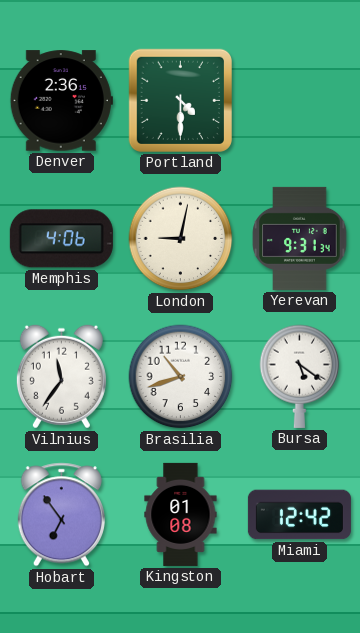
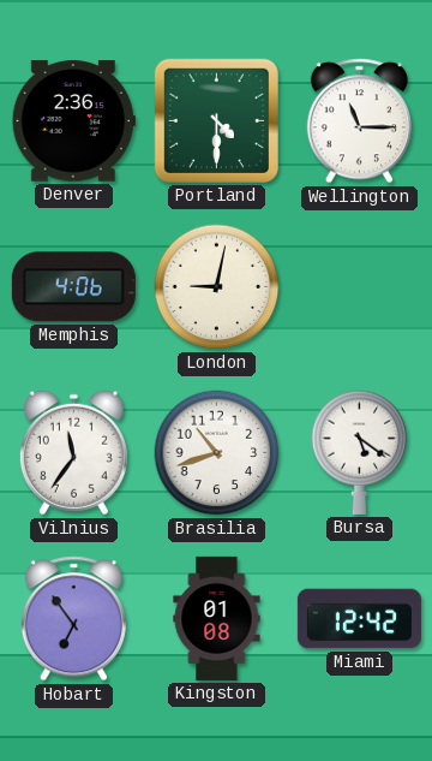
Wellington: none -> 11:15
Yerevan: 9:31 -> none
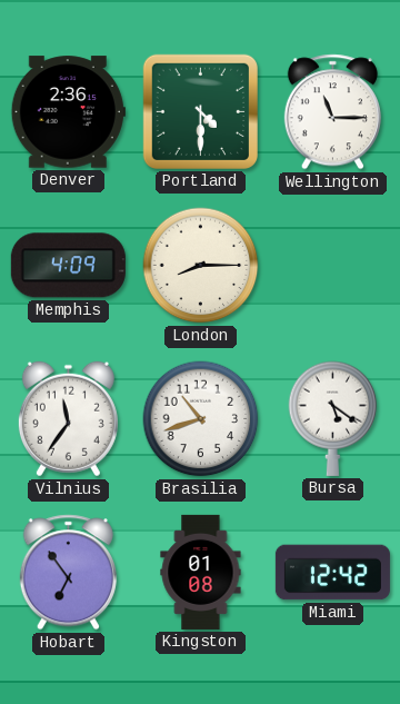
Memphis: 4:06 -> 4:09
London: 9:02 -> 8:15
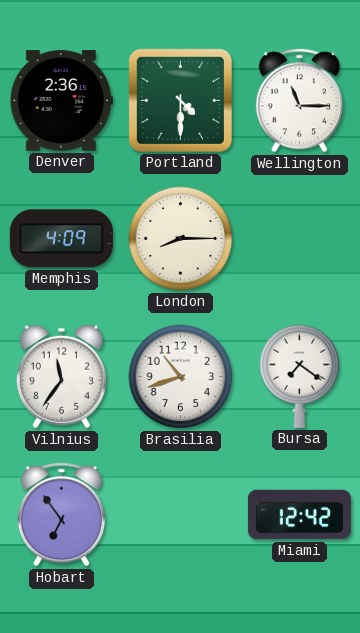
Bursa: 5:21 -> 7:21
Kingston: 01:08 -> none
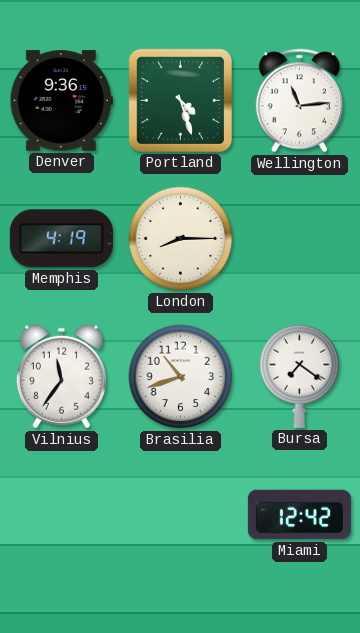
Denver: 2:36 -> 9:36
Portland: 4:30 -> 4:27
Wellington: 11:15 -> 11:14
Memphis: 4:09 -> 4:19
Hobart: 6:54 -> none
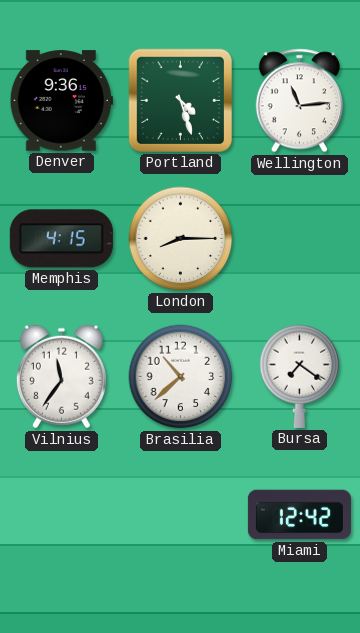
Memphis: 4:19 -> 4:15
Brasilia: 10:42 -> 10:38
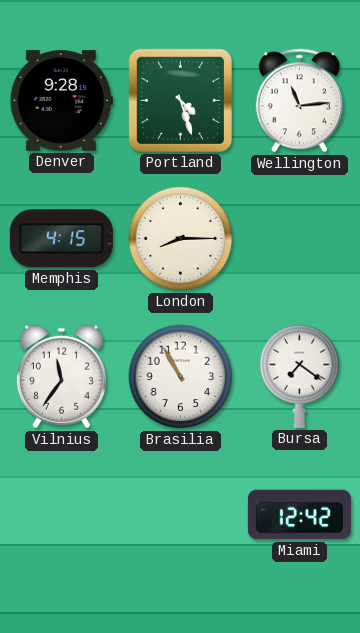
Denver: 9:36 -> 9:28
Brasilia: 10:38 -> 10:55
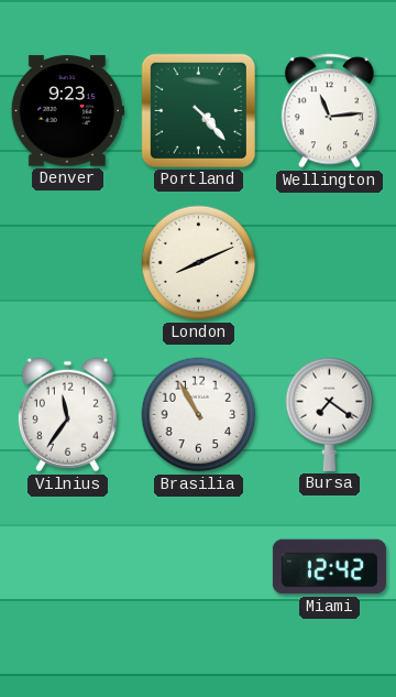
Denver: 9:28 -> 9:23
Portland: 4:27 -> 4:23
Memphis: 4:15 -> none
London: 8:15 -> 8:11
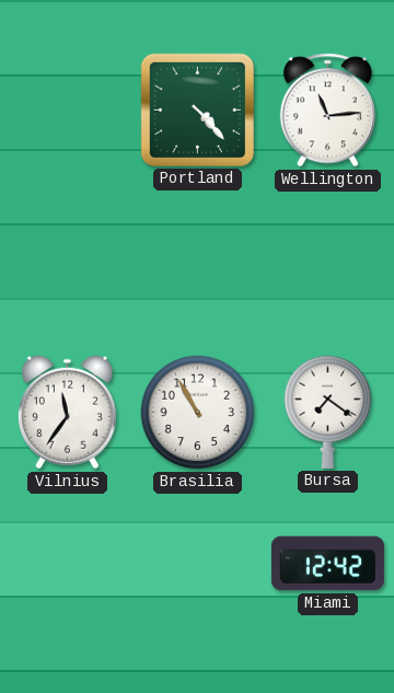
Denver: 9:23 -> none
London: 8:11 -> none
